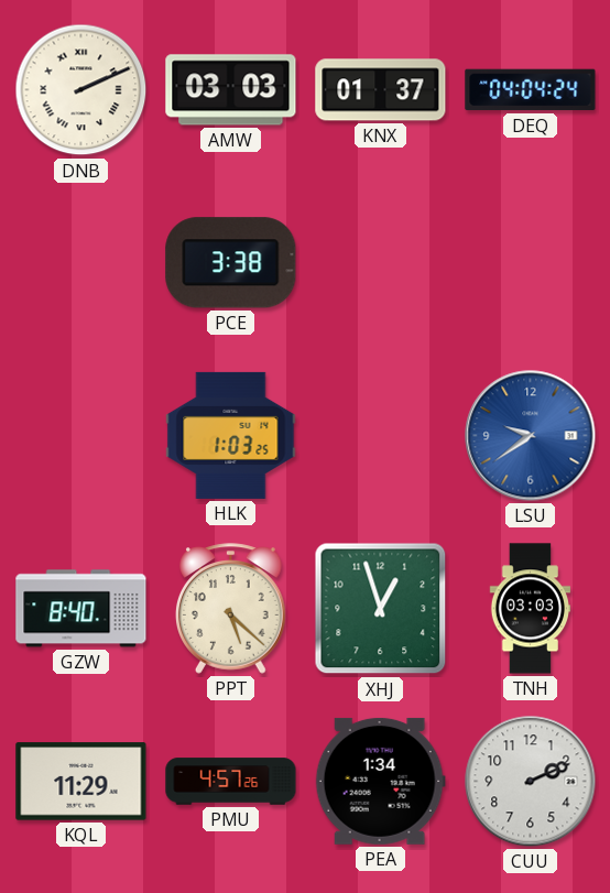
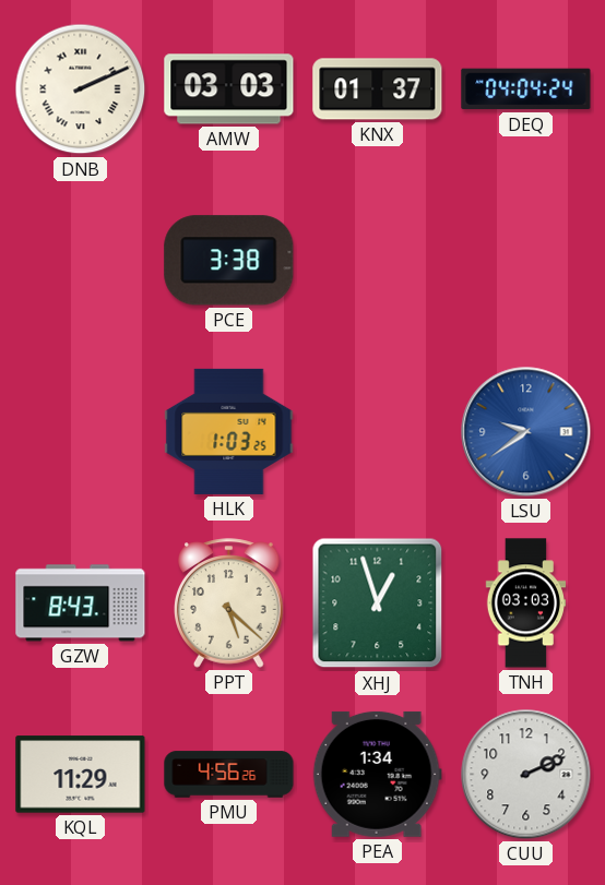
GZW: 8:40 -> 8:43
PMU: 4:57 -> 4:56
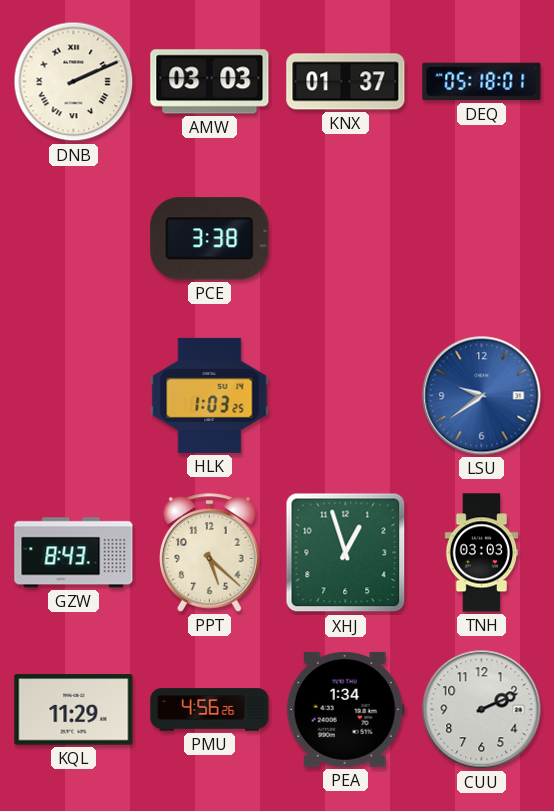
DEQ: 04:04 -> 05:18
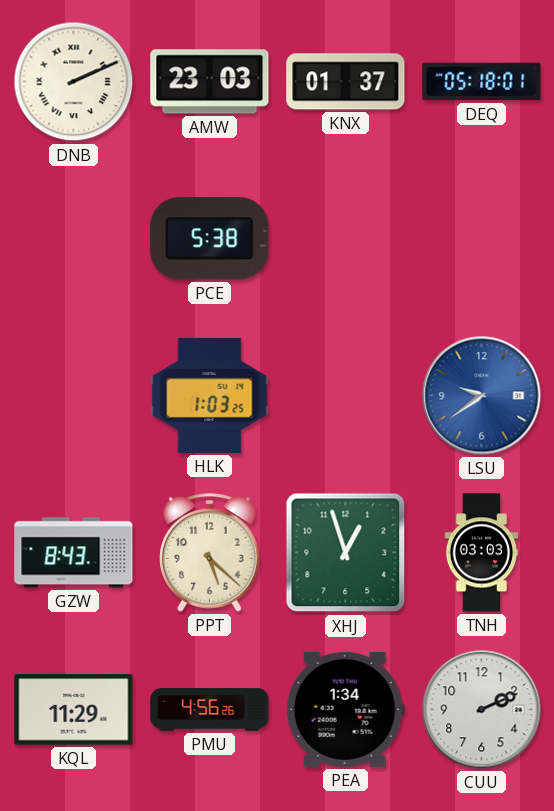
AMW: 03:03 -> 23:03
PCE: 3:38 -> 5:38
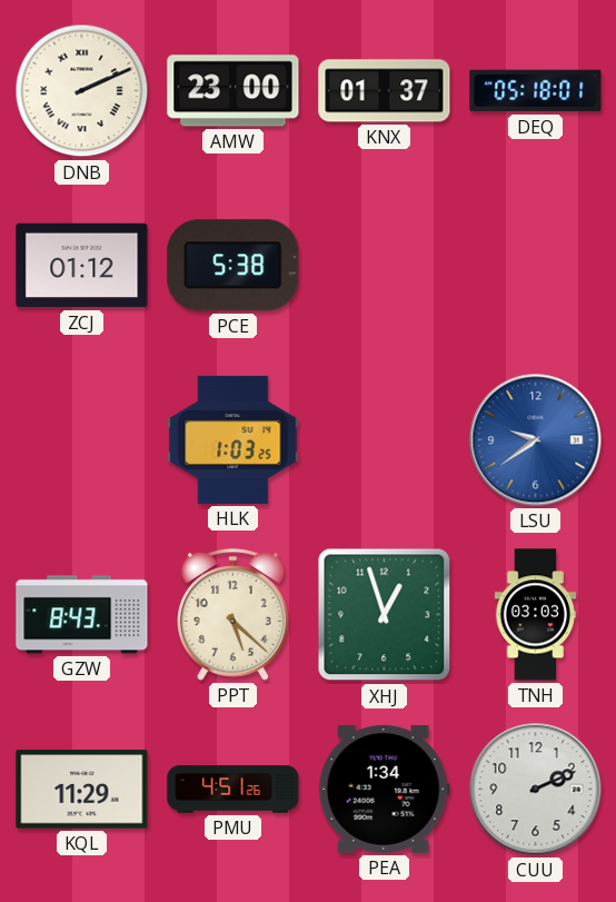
AMW: 23:03 -> 23:00
ZCJ: none -> 01:12
PMU: 4:56 -> 4:51
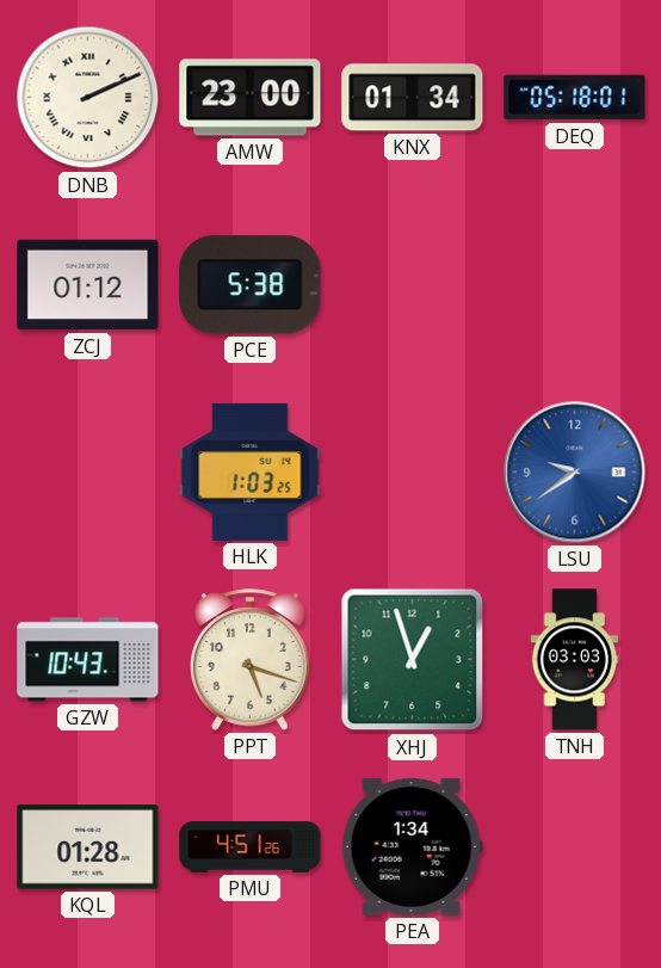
KNX: 01:37 -> 01:34
GZW: 8:43 -> 10:43
PPT: 5:22 -> 5:18
KQL: 11:29 -> 01:28
CUU: 2:11 -> none
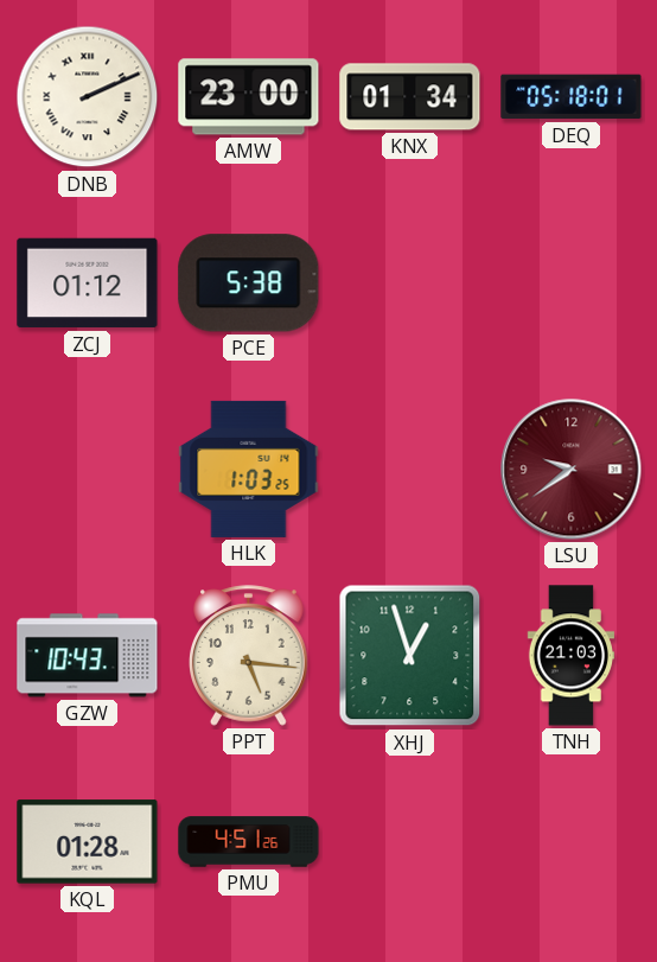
LSU dial: blue -> burgundy
PPT: 5:18 -> 5:16
TNH: 03:03 -> 21:03
PEA: 1:34 -> none
